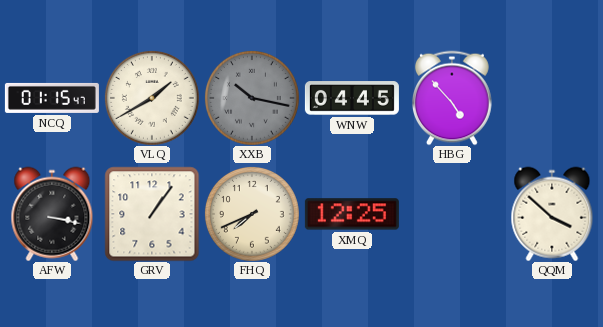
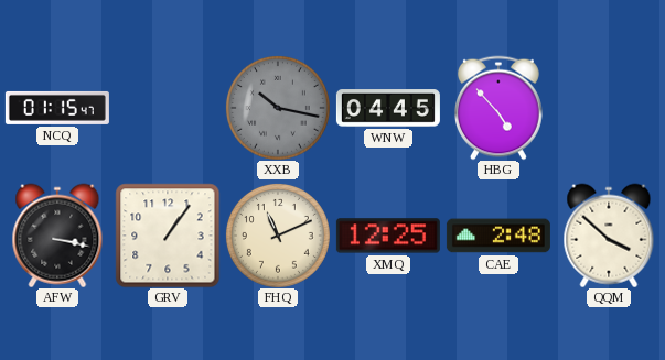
VLQ: 1:40 -> none
FHQ: 7:41 -> 11:11
CAE: none -> 2:48
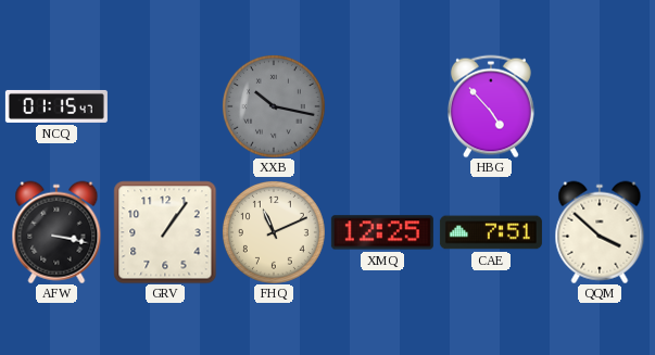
WNW: 04:45 -> none
CAE: 2:48 -> 7:51
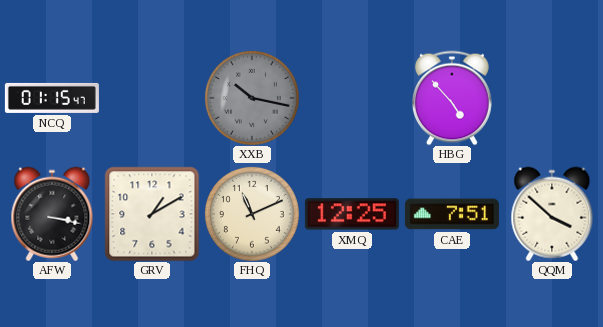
GRV: 1:06 -> 1:10
